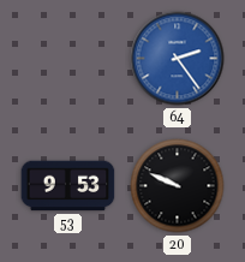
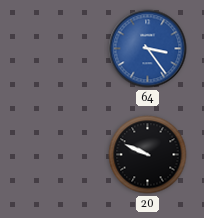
64: 2:24 -> 3:24
53: 9:53 -> none
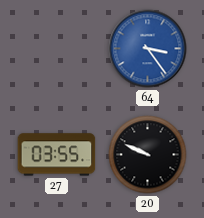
27: none -> 03:55
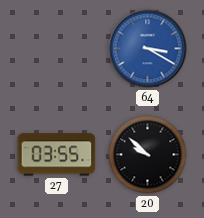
64: 3:24 -> 3:20
20: 9:49 -> 9:52
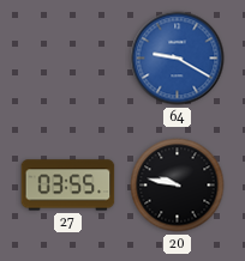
64: 3:20 -> 9:20
20: 9:52 -> 9:47
